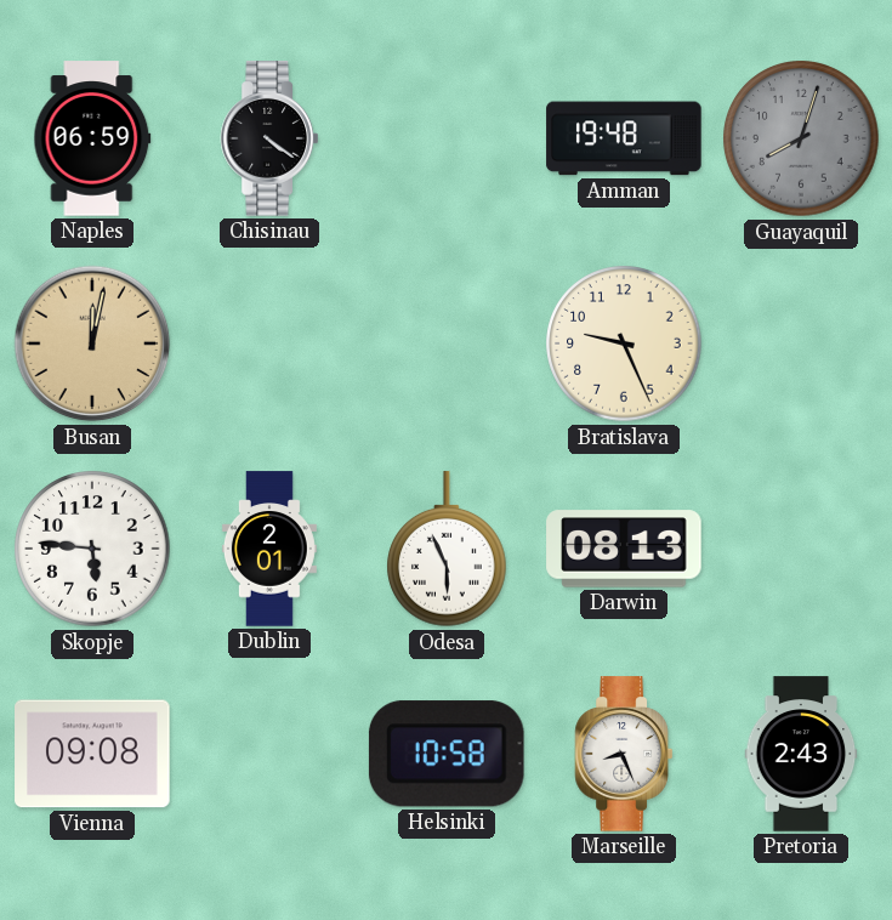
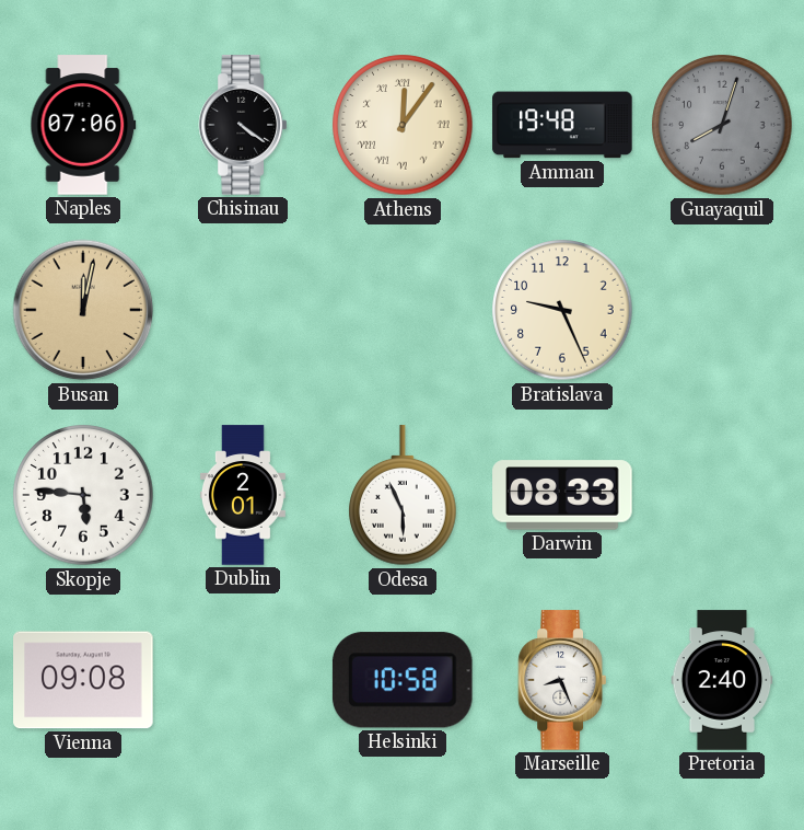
Naples: 06:59 -> 07:06
Athens: none -> 12:06
Darwin: 08:13 -> 08:33
Pretoria: 2:43 -> 2:40
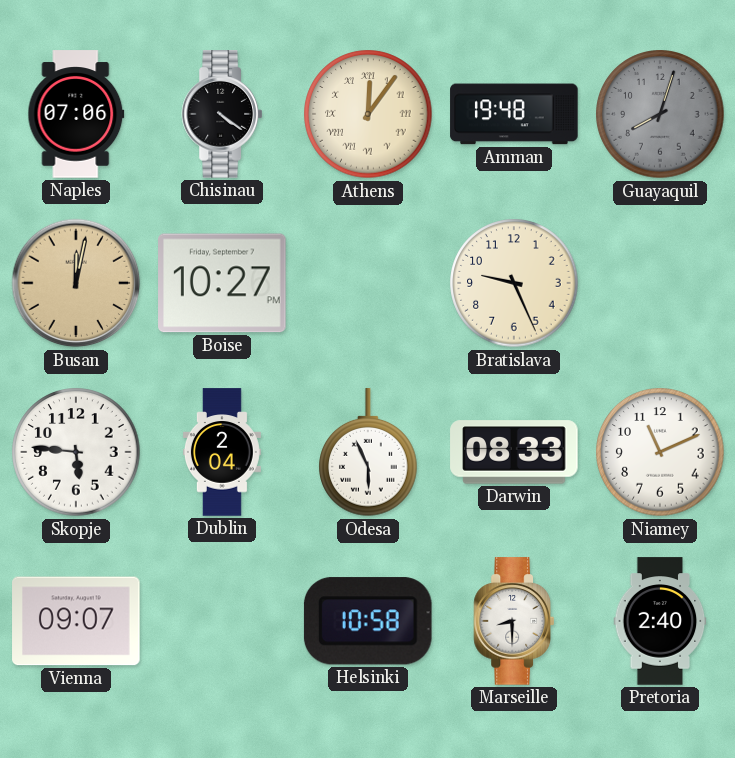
Boise: none -> 10:27
Dublin: 2:01 -> 2:04
Niamey: none -> 11:11
Vienna: 09:08 -> 09:07
Marseille: 8:26 -> 8:30
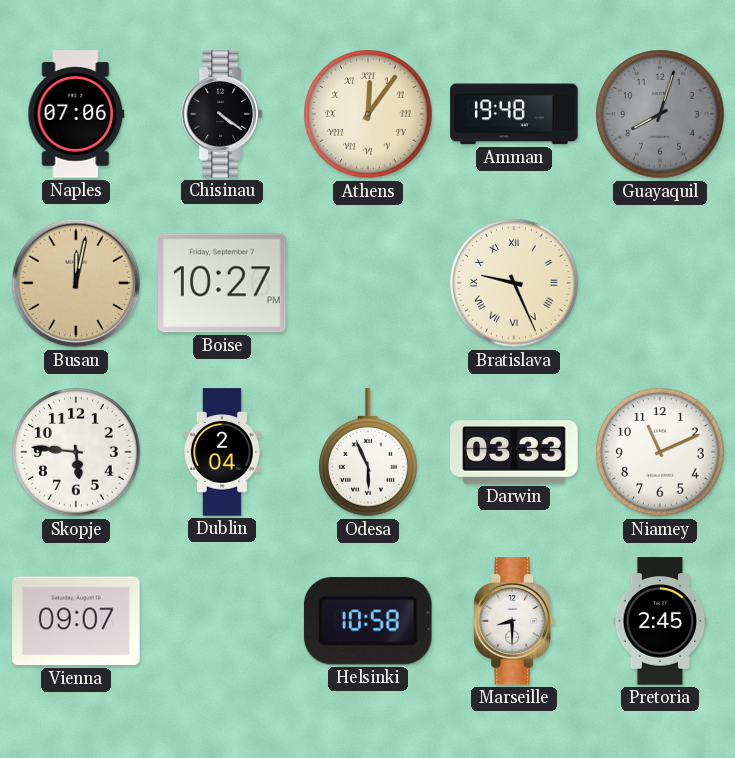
Bratislava numerals: Arabic -> Roman
Darwin: 08:33 -> 03:33
Pretoria: 2:40 -> 2:45
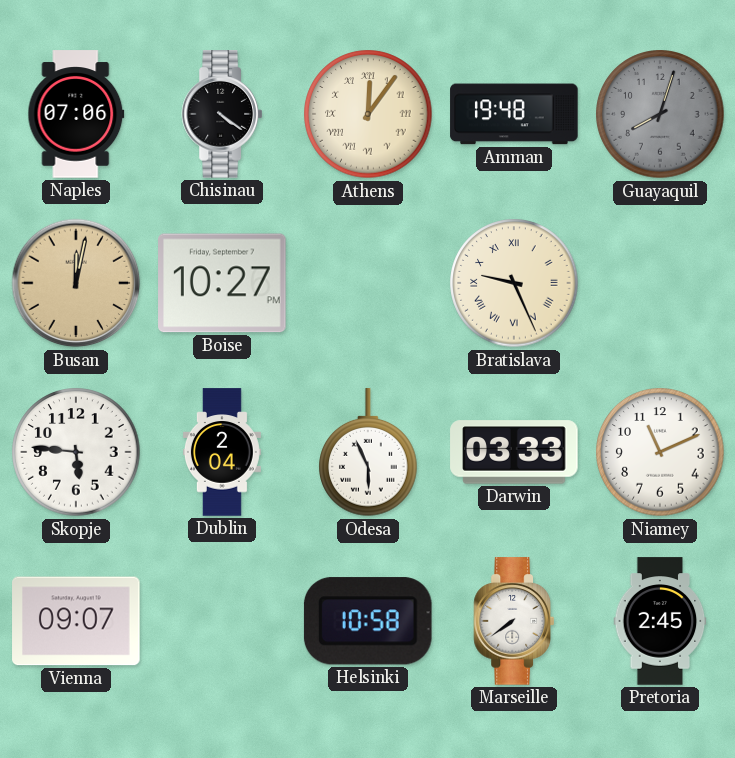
Marseille: 8:30 -> 7:39
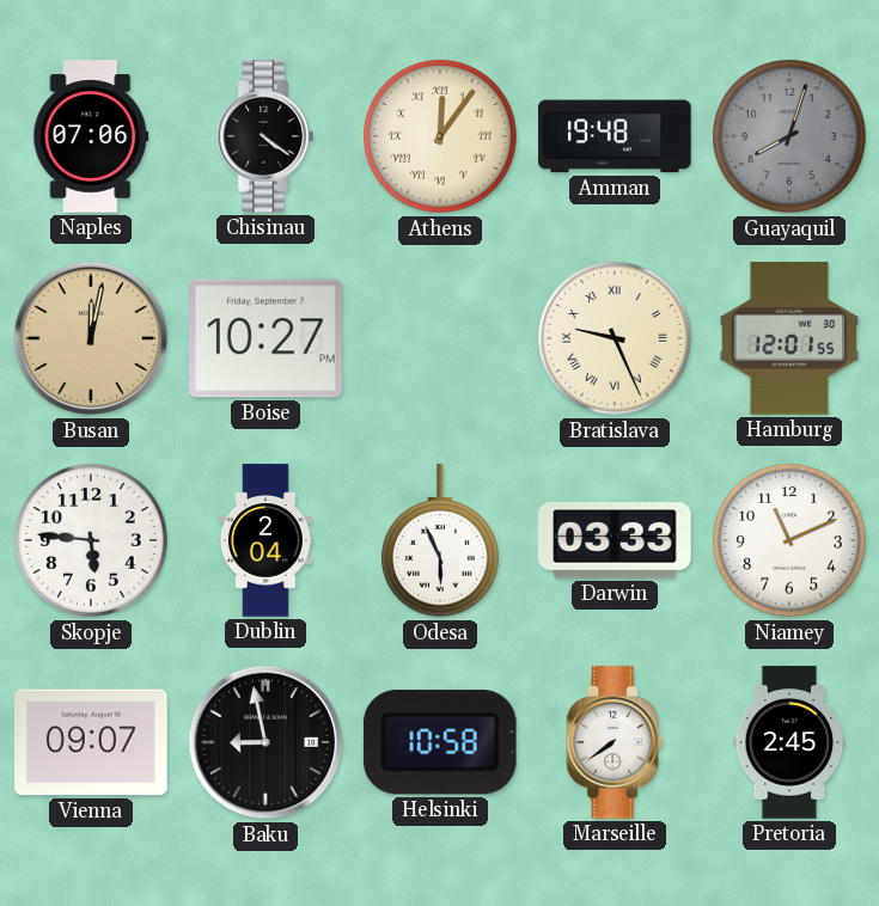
Hamburg: none -> 12:01
Baku: none -> 8:58
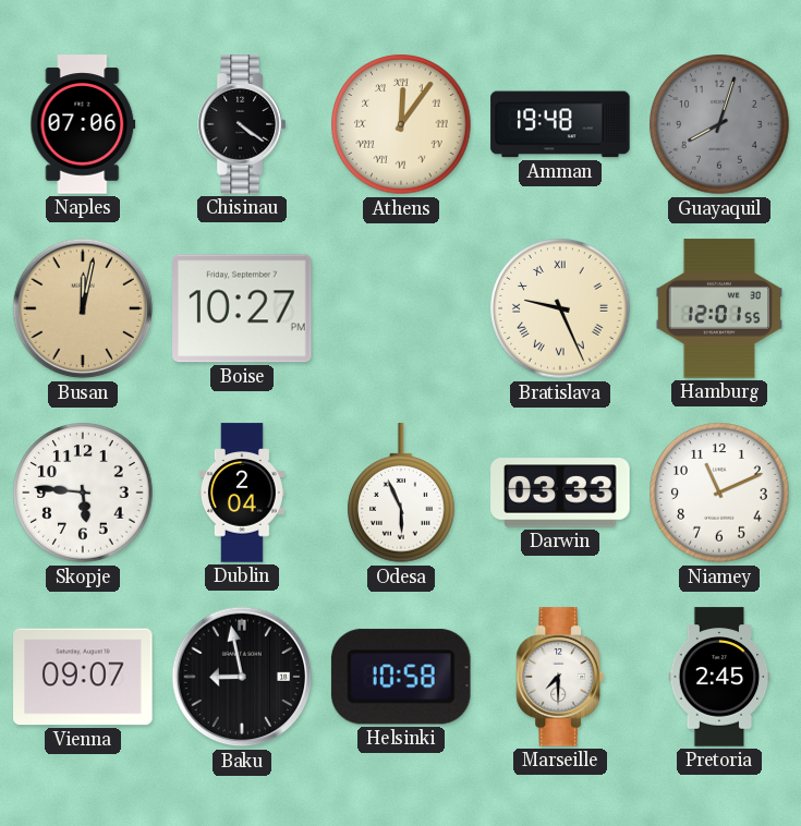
Marseille: 7:39 -> 7:30
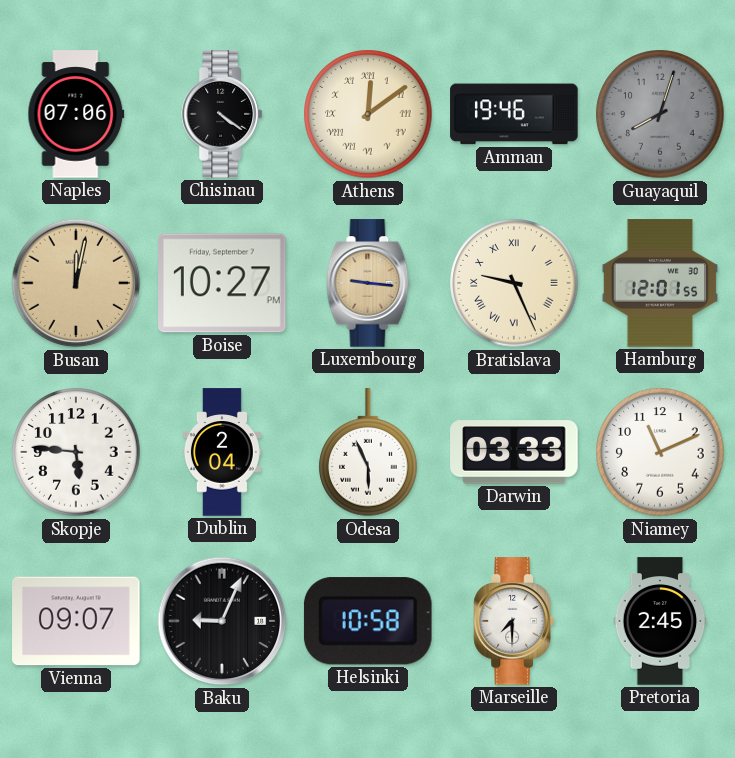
Athens: 12:06 -> 12:09
Amman: 19:48 -> 19:46
Luxembourg: none -> 9:16
Baku: 8:58 -> 9:04
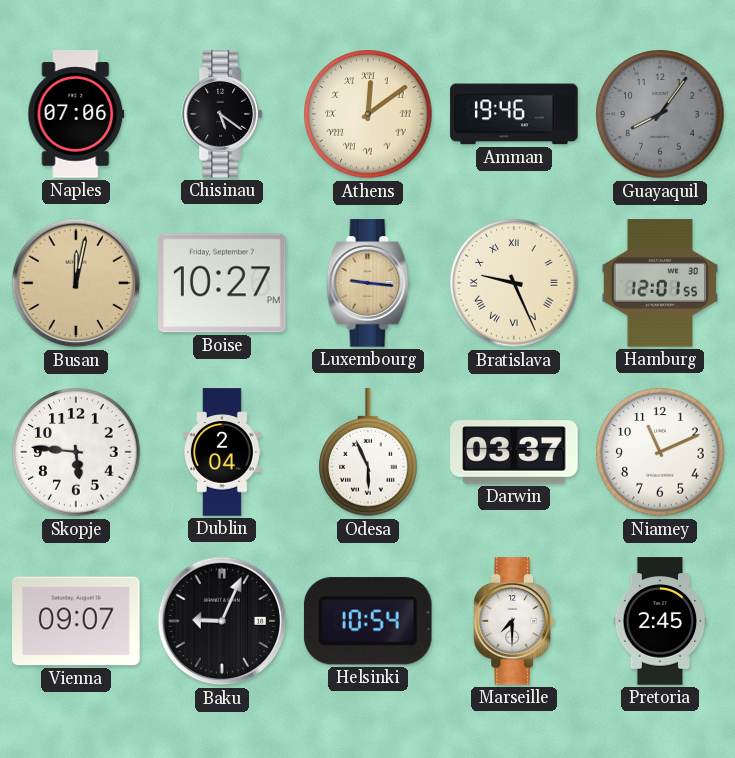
Chisinau: 4:21 -> 5:21
Guayaquil: 8:03 -> 8:06
Darwin: 03:33 -> 03:37
Helsinki: 10:58 -> 10:54
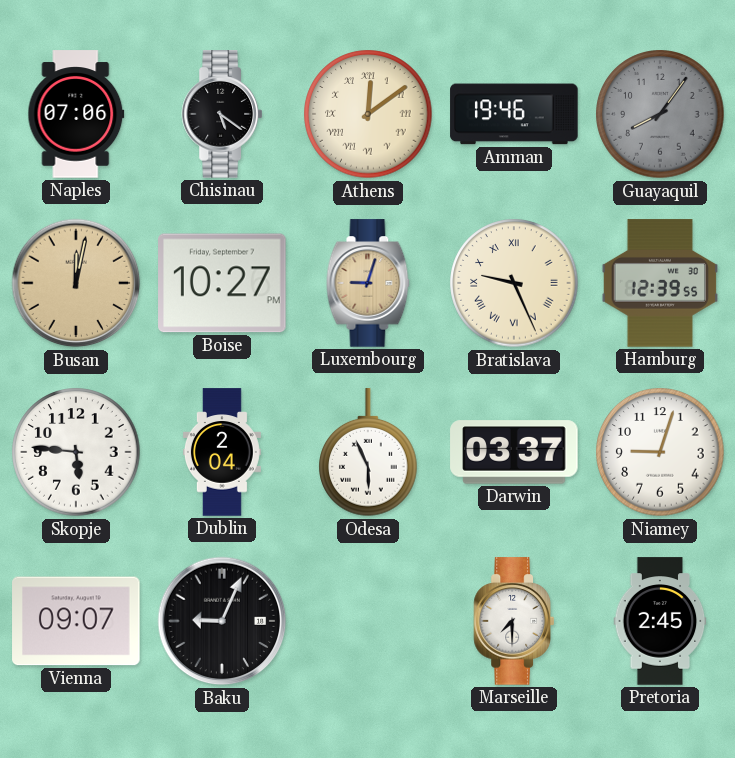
Luxembourg: 9:16 -> 9:03
Hamburg: 12:01 -> 12:39
Niamey: 11:11 -> 9:03
Helsinki: 10:54 -> none
